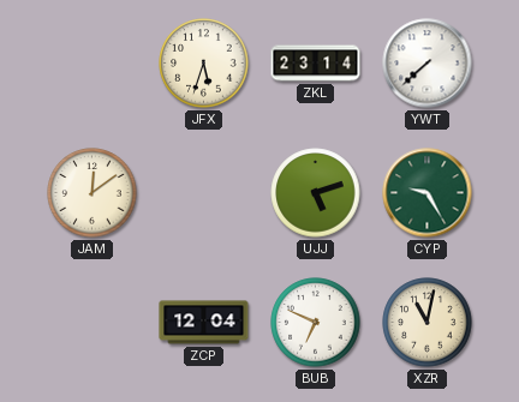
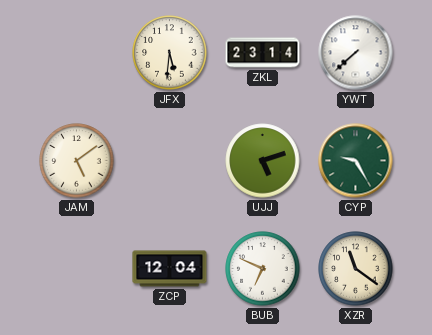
JFX: 5:33 -> 5:31
JAM: 12:09 -> 5:09
XZR: 11:02 -> 11:21
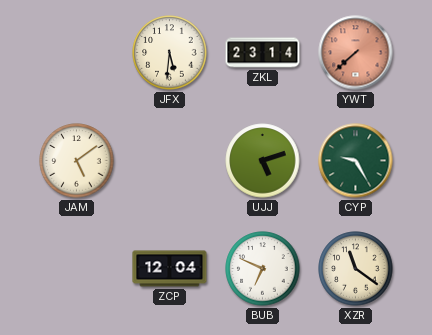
YWT dial: white -> salmon
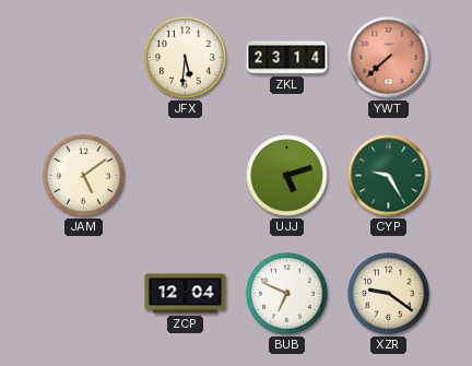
XZR: 11:21 -> 9:21
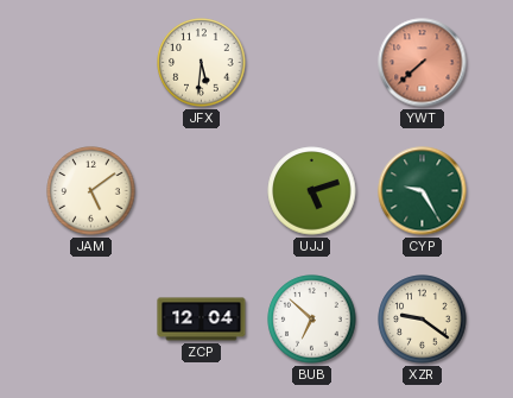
ZKL: 23:14 -> none
BUB: 6:49 -> 6:52
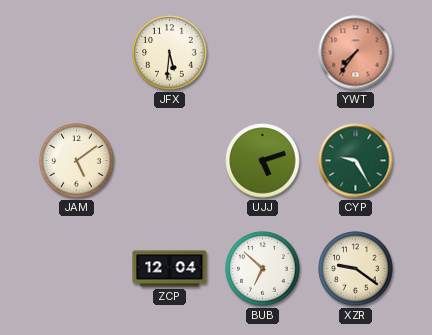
YWT: 7:38 -> 7:36
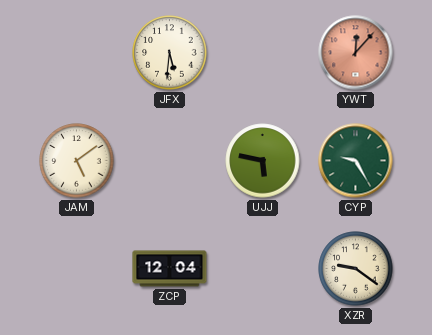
YWT: 7:36 -> 12:07
UJJ: 5:12 -> 5:47
BUB: 6:52 -> none
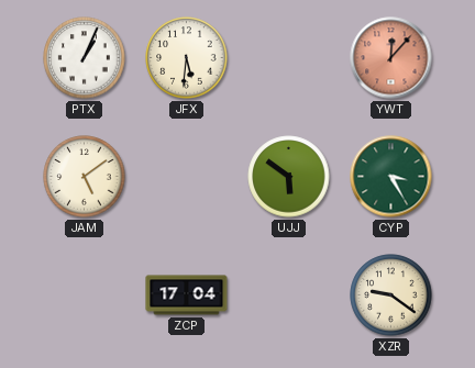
PTX: none -> 1:04
UJJ: 5:47 -> 5:51
CYP: 9:25 -> 3:25
ZCP: 12:04 -> 17:04
